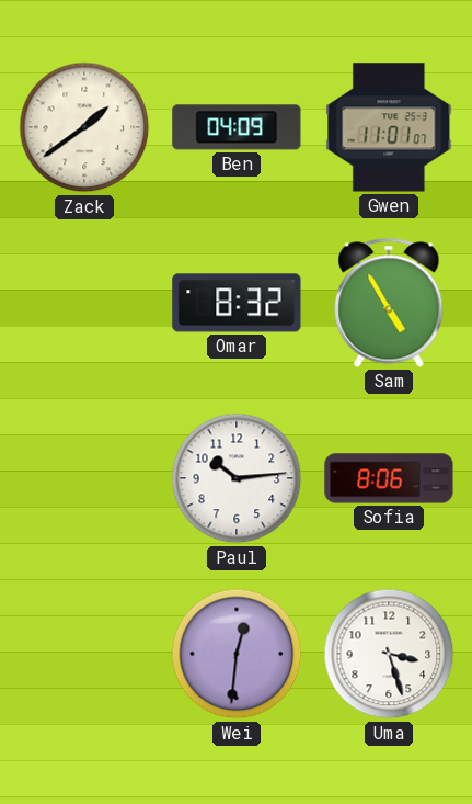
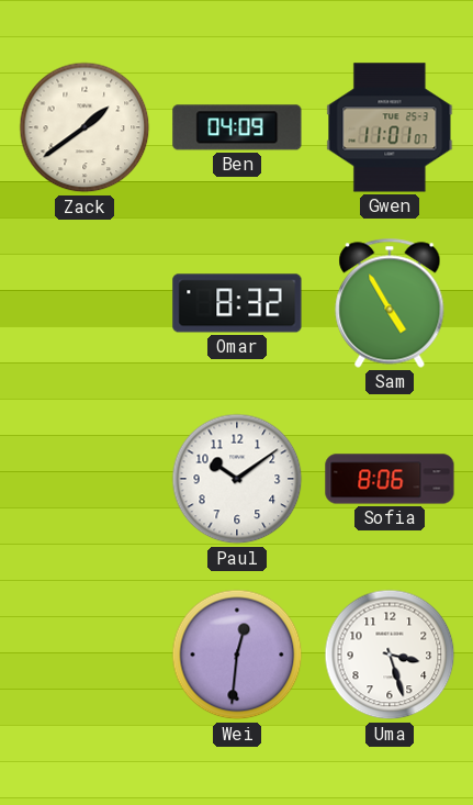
Paul: 10:14 -> 10:09
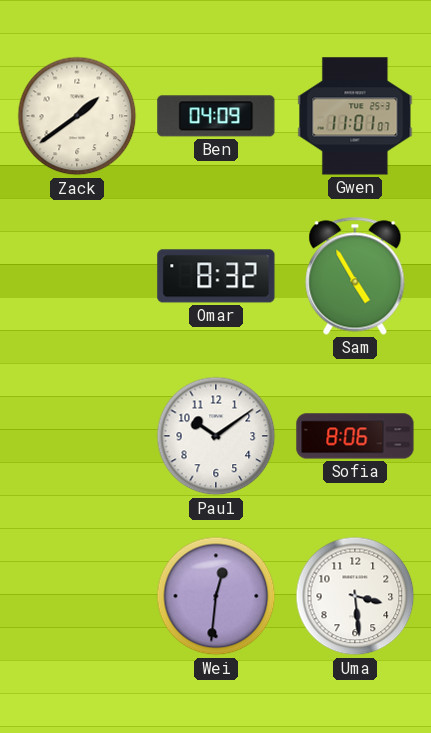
Uma: 3:27 -> 3:29
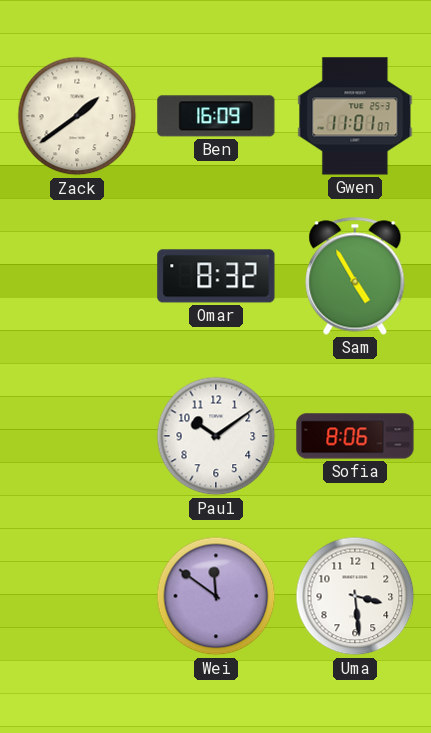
Ben: 04:09 -> 16:09
Wei: 12:31 -> 11:51
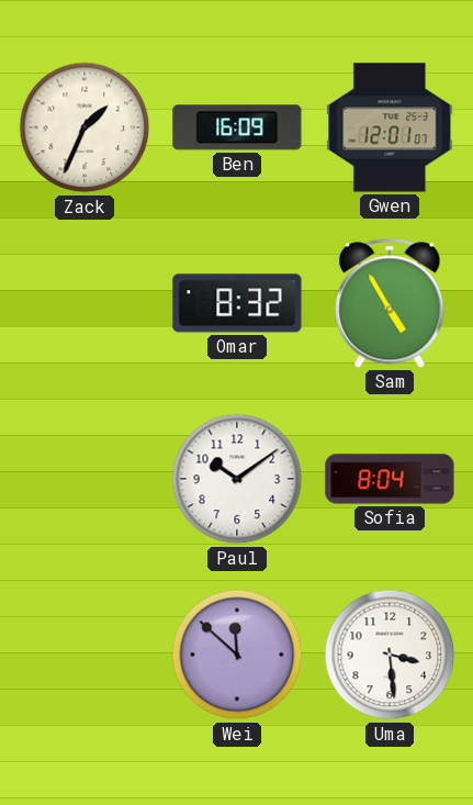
Zack: 1:39 -> 1:34
Gwen: 11:01 -> 12:01
Sofia: 8:06 -> 8:04
Wei: 11:51 -> 11:52
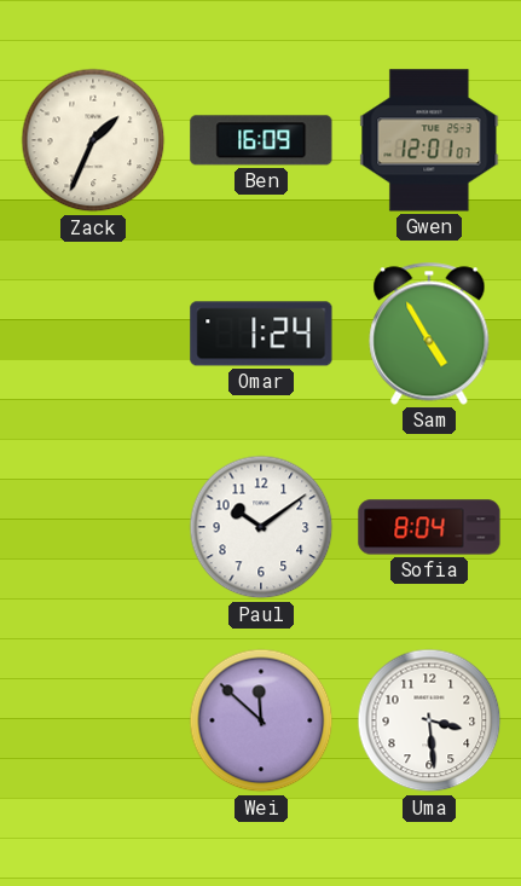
Omar: 8:32 -> 1:24
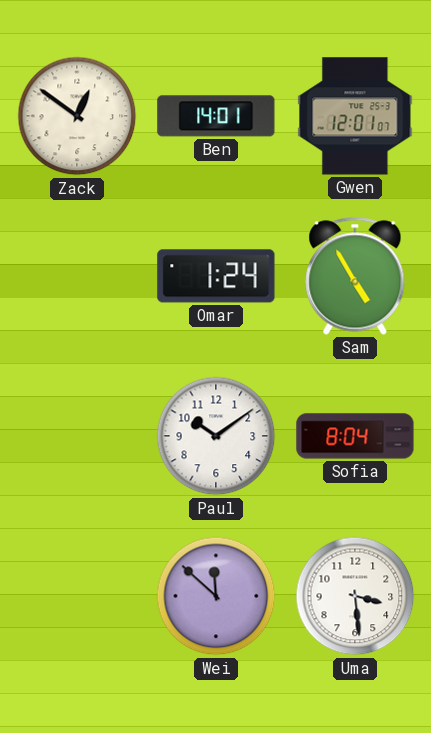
Zack: 1:34 -> 12:51
Ben: 16:09 -> 14:01
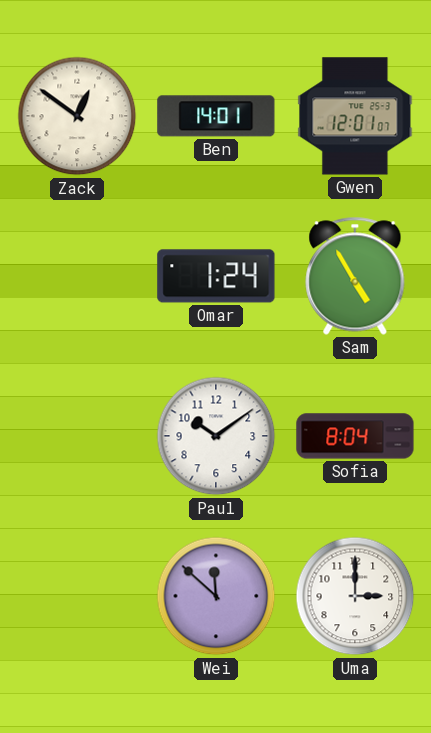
Uma: 3:29 -> 3:00
